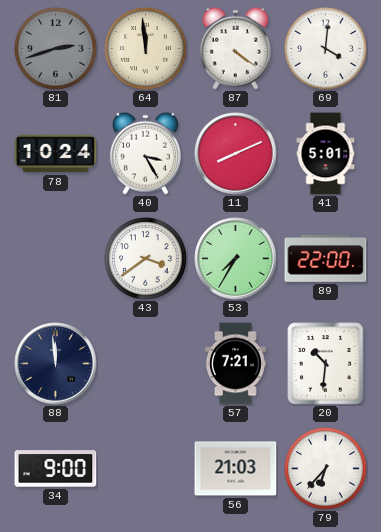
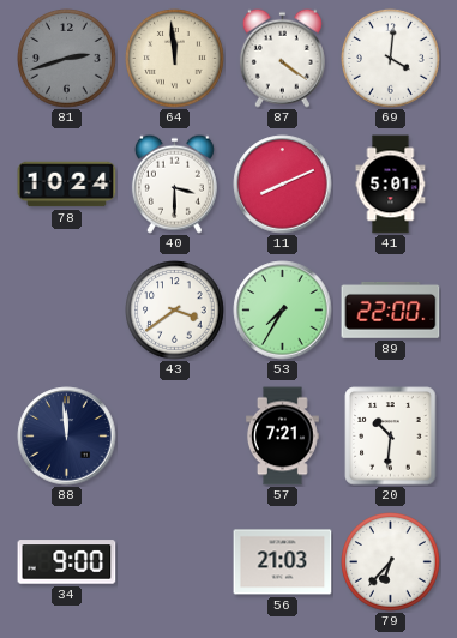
40: 3:25 -> 3:30
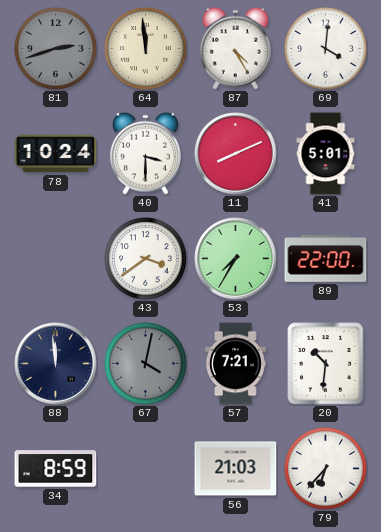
87: 4:21 -> 4:25
67: none -> 4:02
34: 9:00 -> 8:59
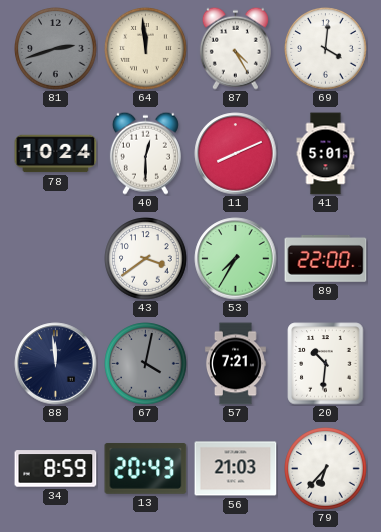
40: 3:30 -> 12:30
13: none -> 20:43
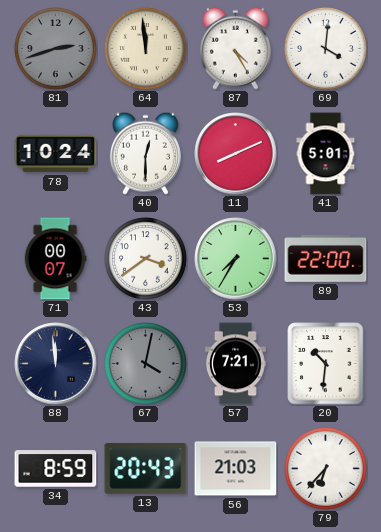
71: none -> 00:07
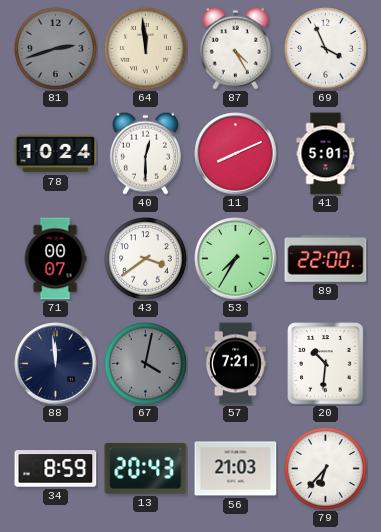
69: 4:01 -> 3:56
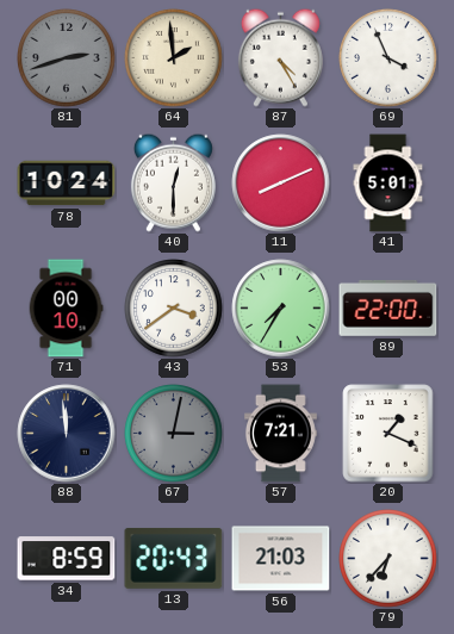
64: 11:59 -> 1:59
71: 00:07 -> 00:10
67: 4:02 -> 3:02
20: 10:31 -> 1:19
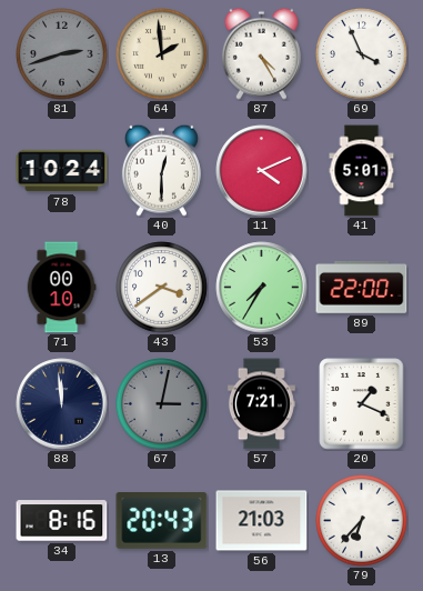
11: 8:11 -> 4:11
34: 8:59 -> 8:16
